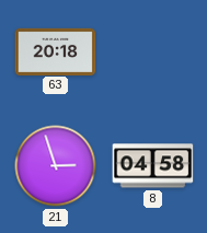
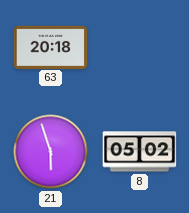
21: 2:57 -> 5:57
8: 04:58 -> 05:02
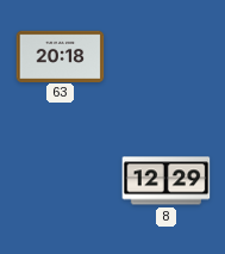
21: 5:57 -> none
8: 05:02 -> 12:29
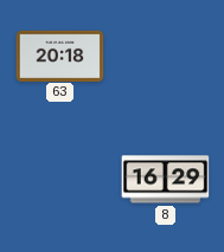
8: 12:29 -> 16:29
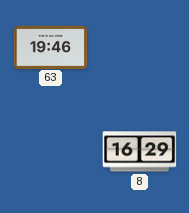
63: 20:18 -> 19:46
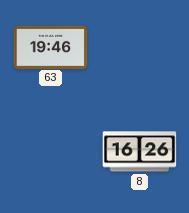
8: 16:29 -> 16:26
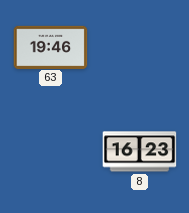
8: 16:26 -> 16:23
